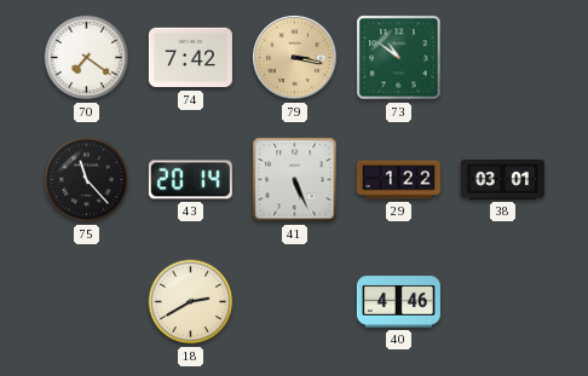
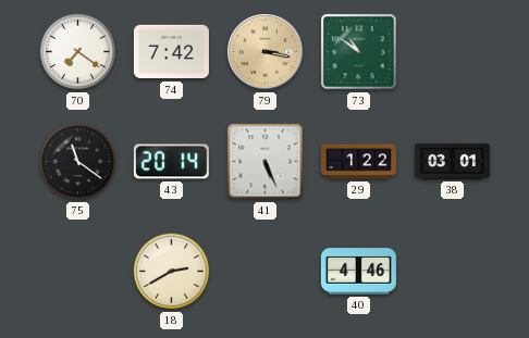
75: 11:23 -> 11:21
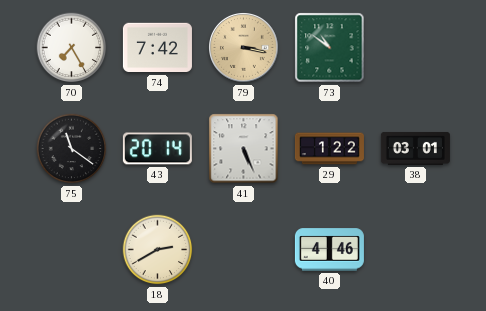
70: 7:21 -> 7:25
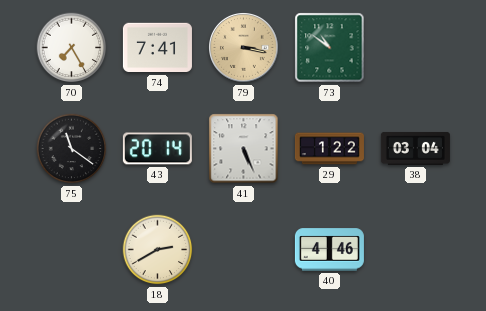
74: 7:42 -> 7:41
38: 03:01 -> 03:04
